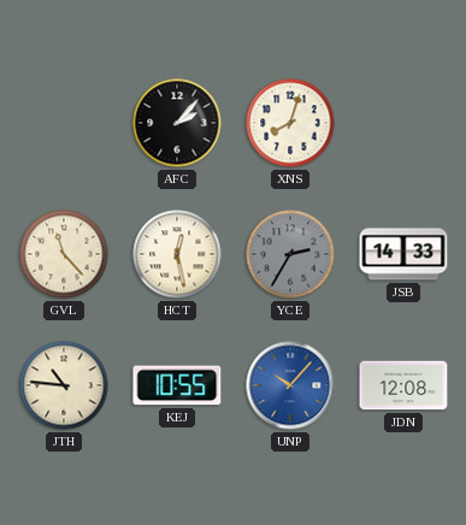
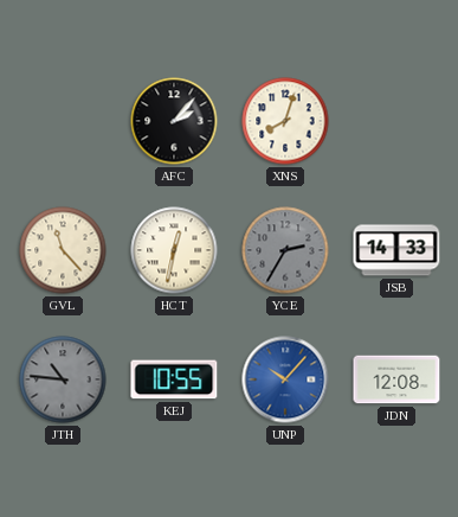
HCT: 12:28 -> 12:32
JTH dial: cream -> grey
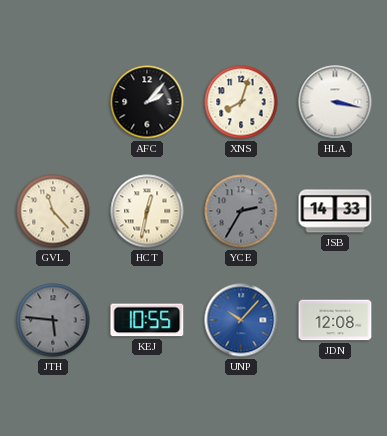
HLA: none -> 3:17
JTH: 10:46 -> 5:46
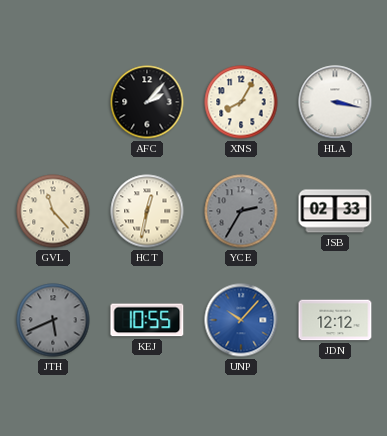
XNS: 8:03 -> 8:05
JSB: 14:33 -> 02:33
JTH: 5:46 -> 5:41
JDN: 12:08 -> 12:12
